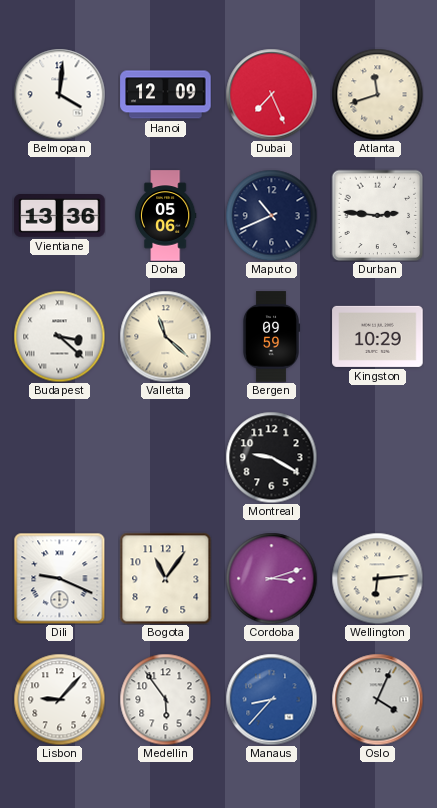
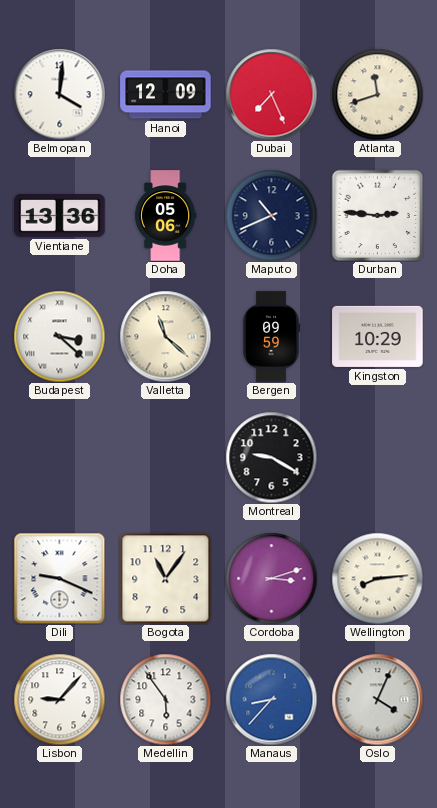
Wellington: 6:14 -> 8:14
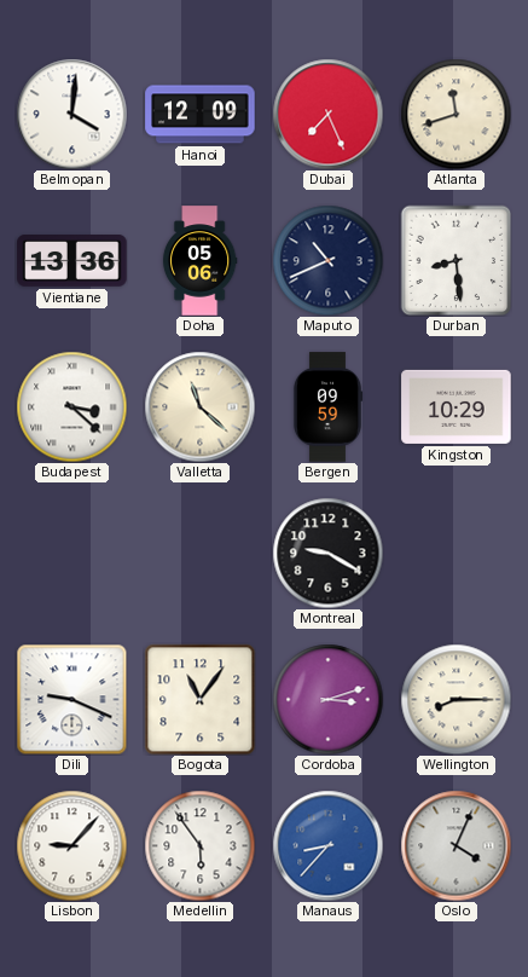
Durban: 2:46 -> 8:29
Wellington: 8:14 -> 8:15
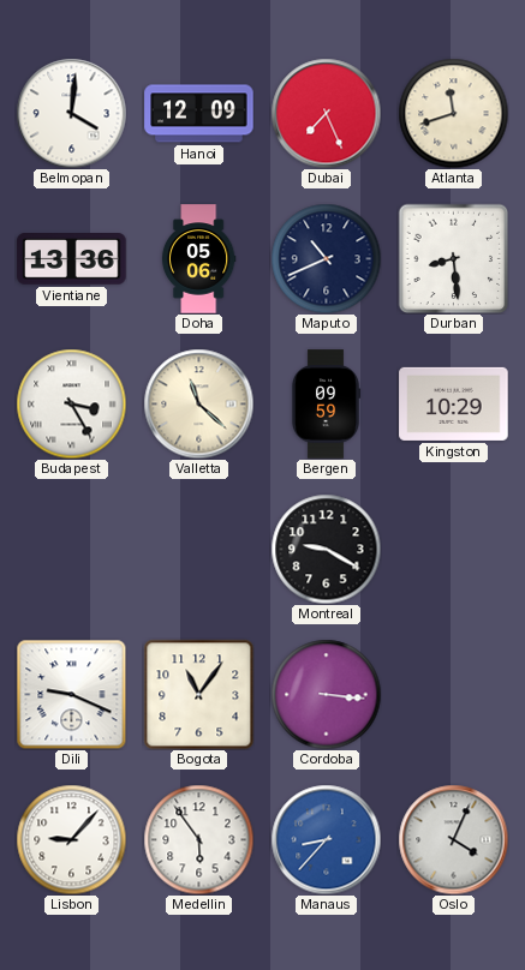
Budapest: 3:22 -> 3:25
Cordoba: 3:12 -> 3:16
Wellington: 8:15 -> none
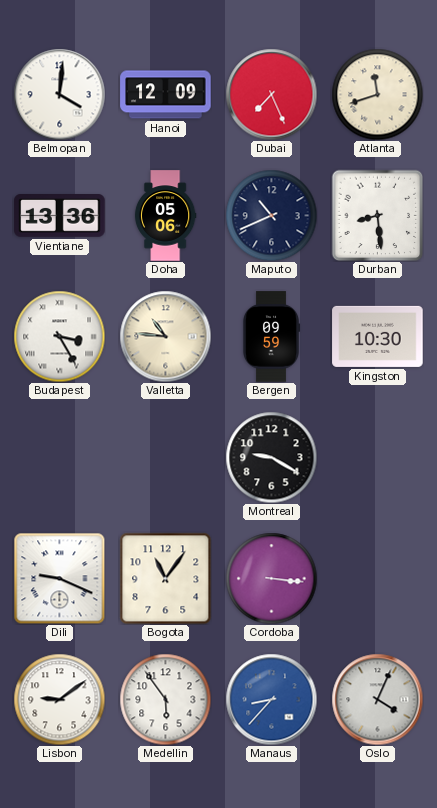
Valletta: 11:22 -> 10:46
Kingston: 10:29 -> 10:30
Lisbon: 9:07 -> 9:09
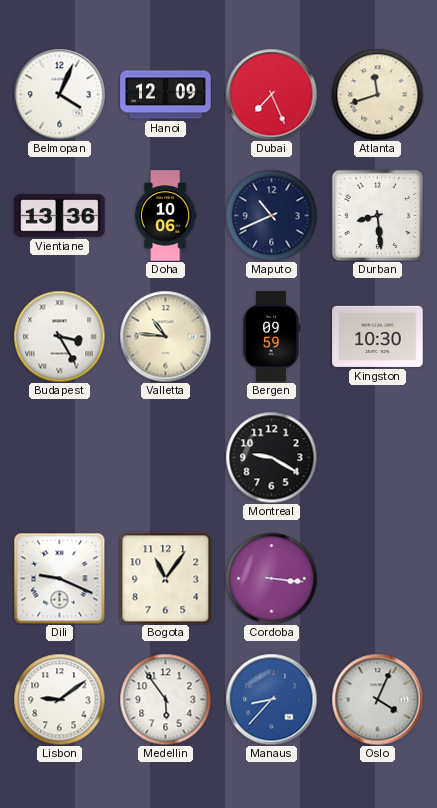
Belmopan: 4:01 -> 4:04
Doha: 05:06 -> 10:06
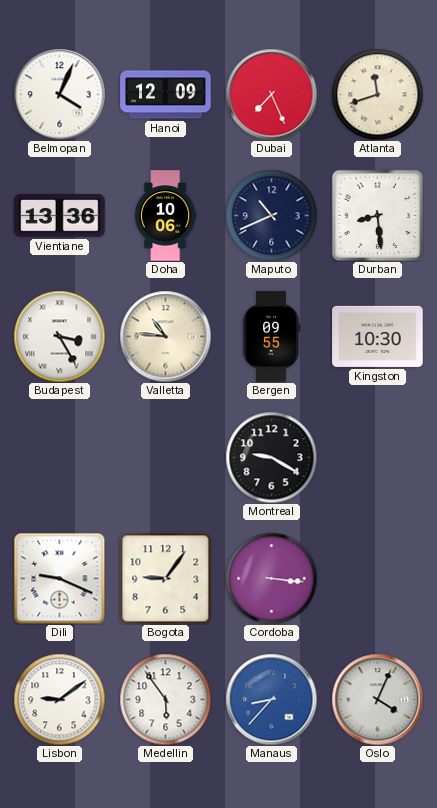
Bergen: 09:59 -> 09:55
Bogota: 11:06 -> 9:06
